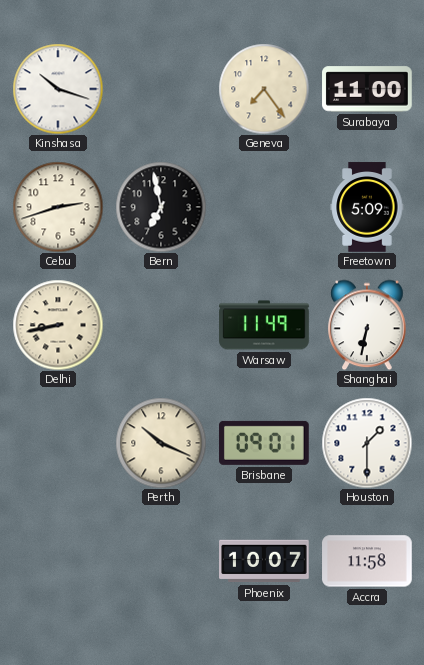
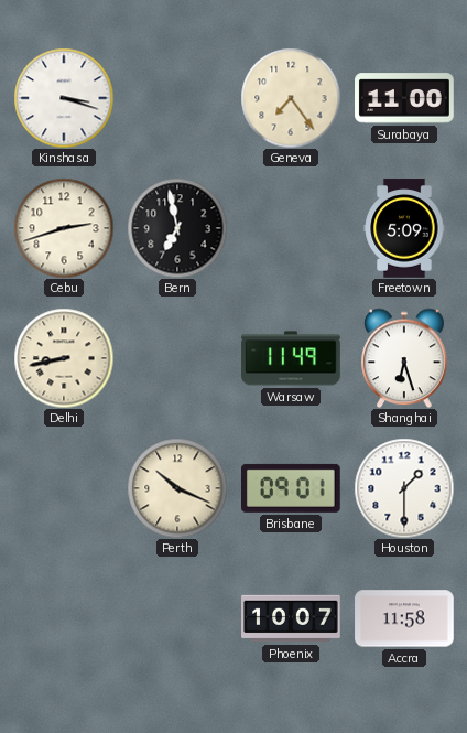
Kinshasa: 10:18 -> 3:18
Shanghai: 6:32 -> 6:27
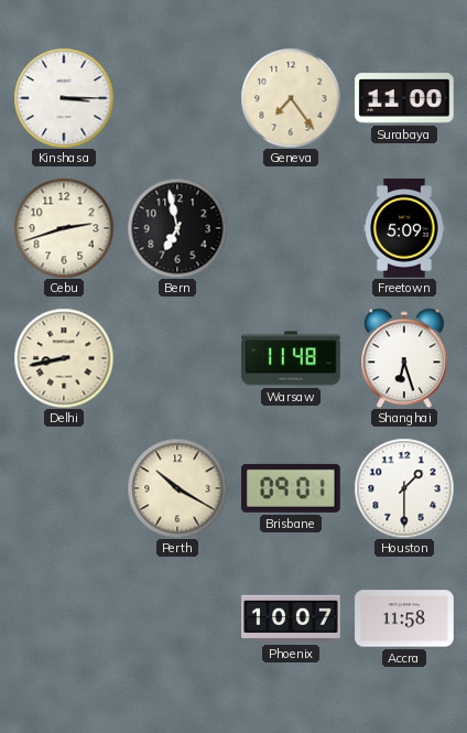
Kinshasa: 3:18 -> 3:15
Warsaw: 11:49 -> 11:48
Perth: 10:19 -> 10:20
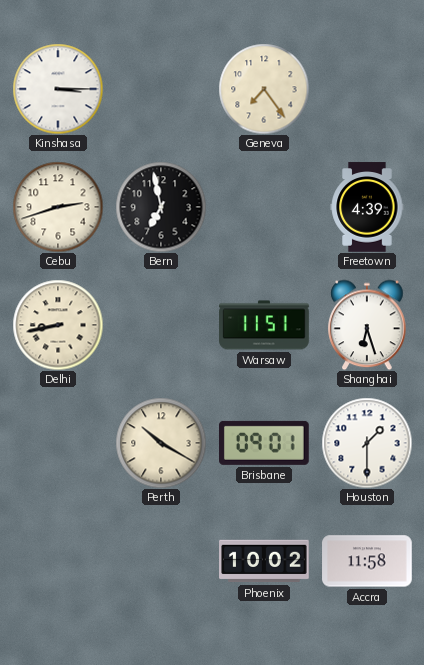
Surabaya: 11:00 -> none
Freetown: 5:09 -> 4:39
Warsaw: 11:48 -> 11:51
Phoenix: 10:07 -> 10:02
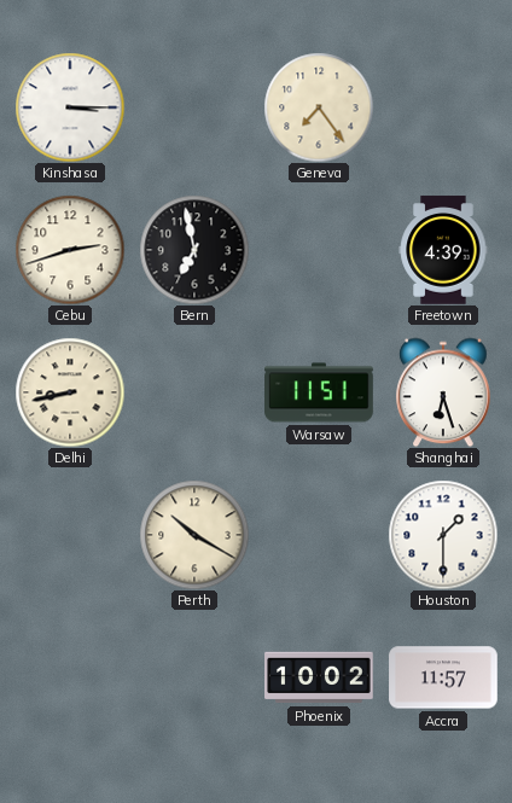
Brisbane: 09:01 -> none
Accra: 11:58 -> 11:57
